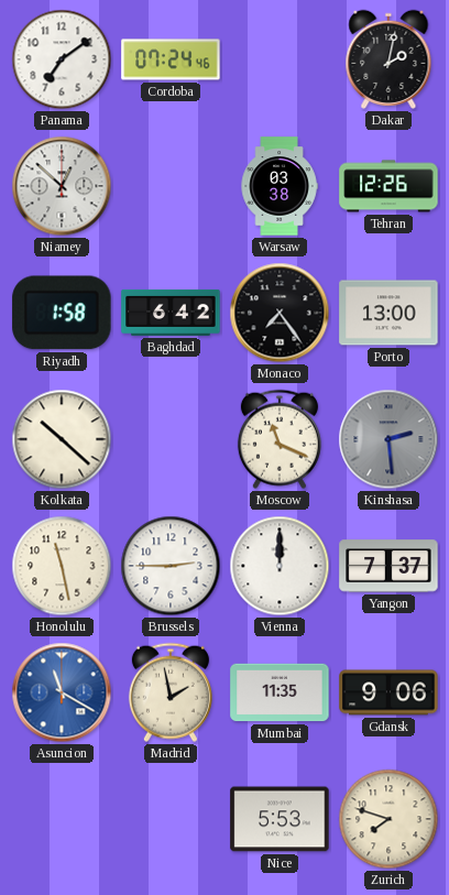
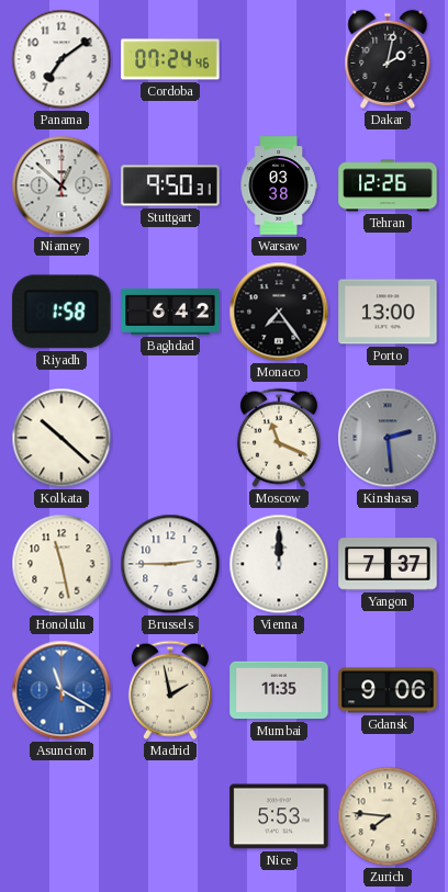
Stuttgart: none -> 9:50
Zurich: 7:48 -> 7:46
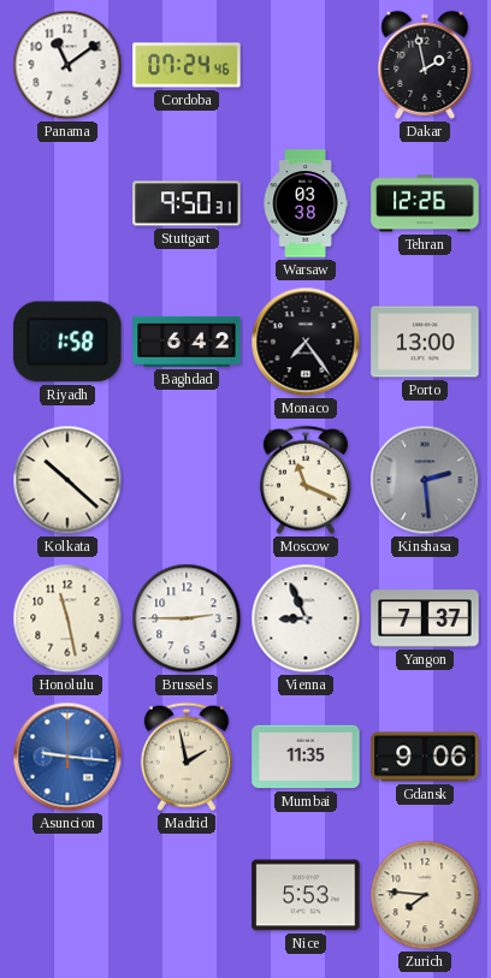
Panama: 7:09 -> 11:09
Dakar: 2:02 -> 1:58
Niamey: 12:52 -> none
Vienna: 12:00 -> 8:56
Asuncion: 11:20 -> 9:16
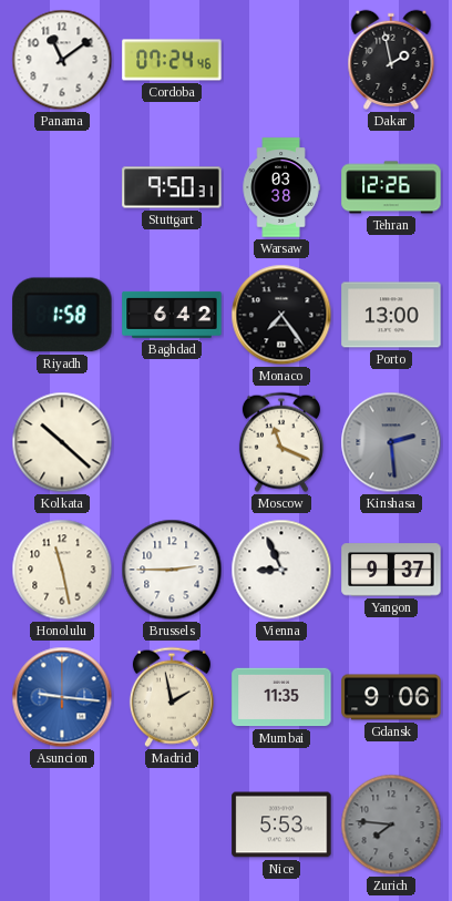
Yangon: 7:37 -> 9:37
Zurich dial: cream -> grey
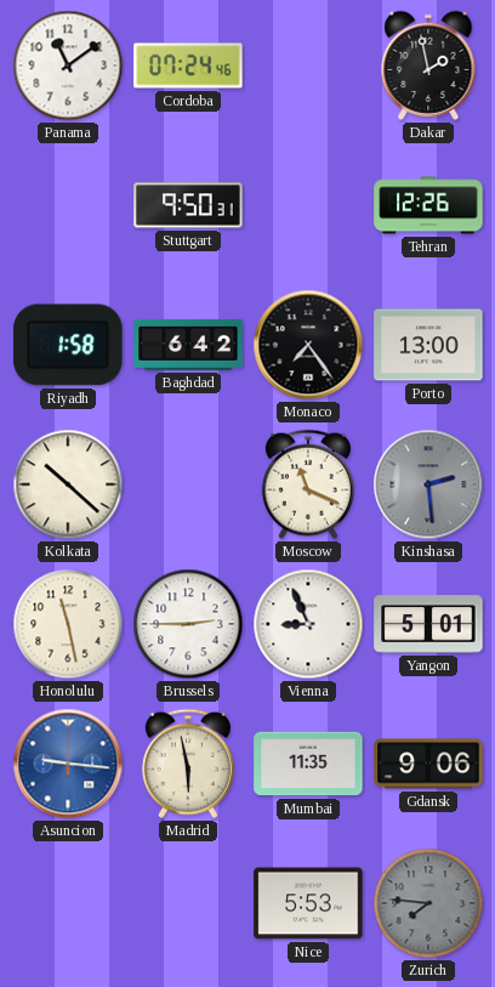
Warsaw: 03:38 -> none
Yangon: 9:37 -> 5:01
Madrid: 1:58 -> 5:58
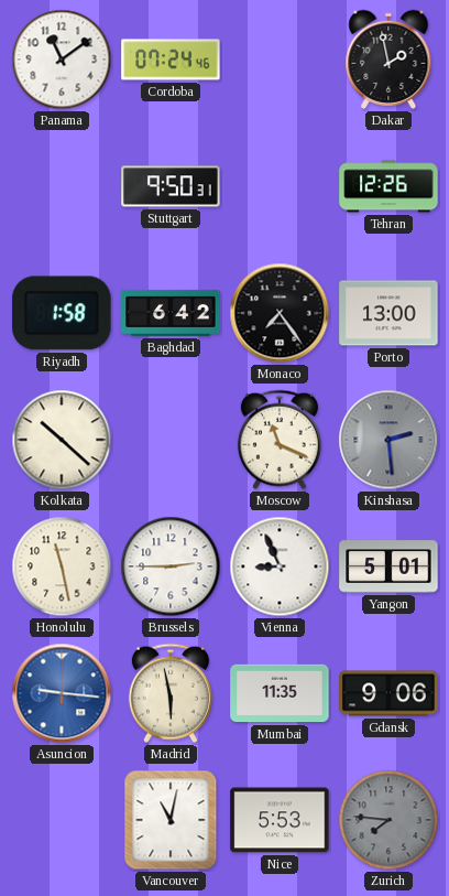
Vancouver: none -> 11:02
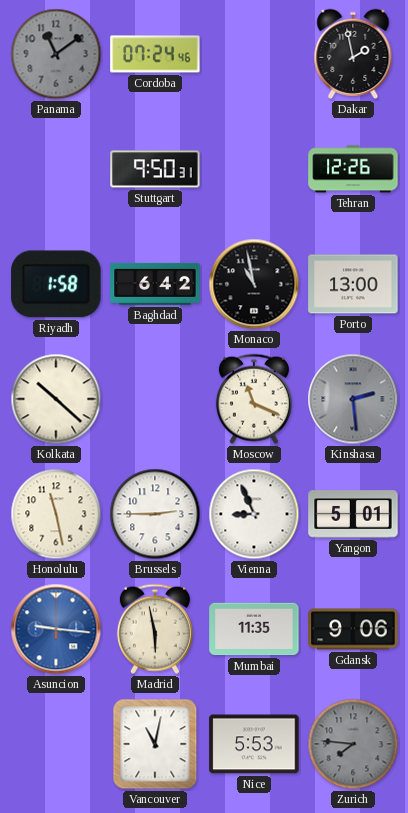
Panama dial: white -> grey
Monaco: 7:24 -> 10:58
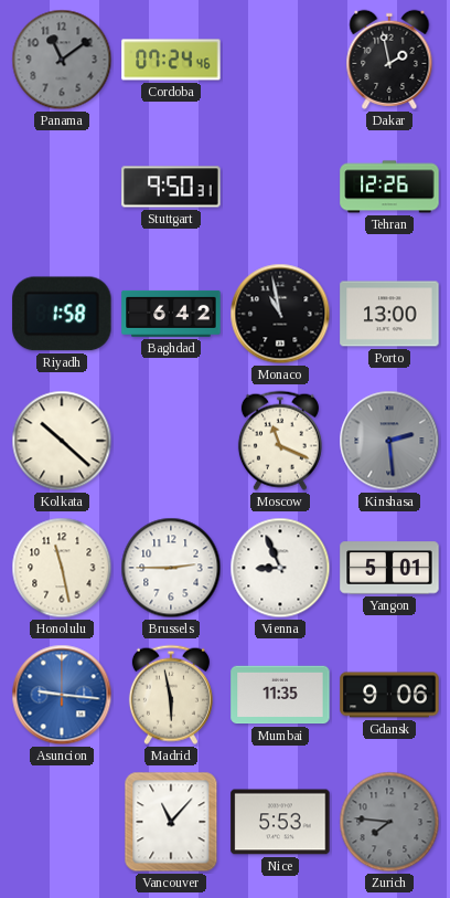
Vancouver: 11:02 -> 11:07
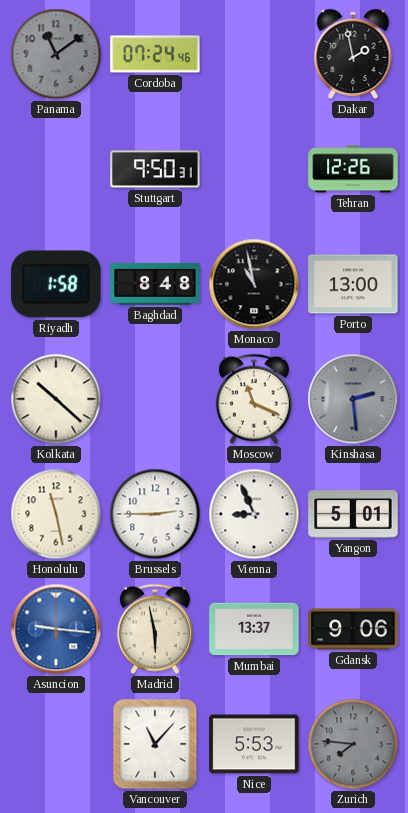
Baghdad: 6:42 -> 8:48
Mumbai: 11:35 -> 13:37
